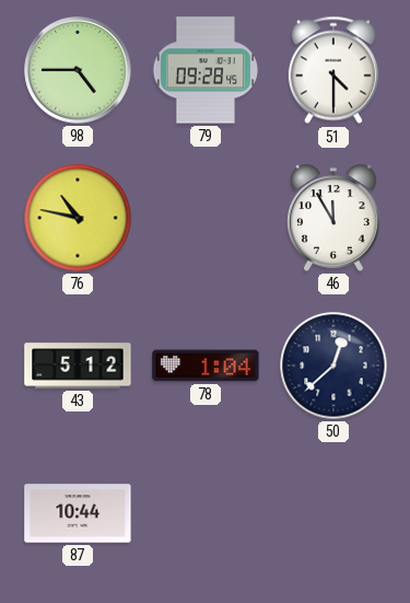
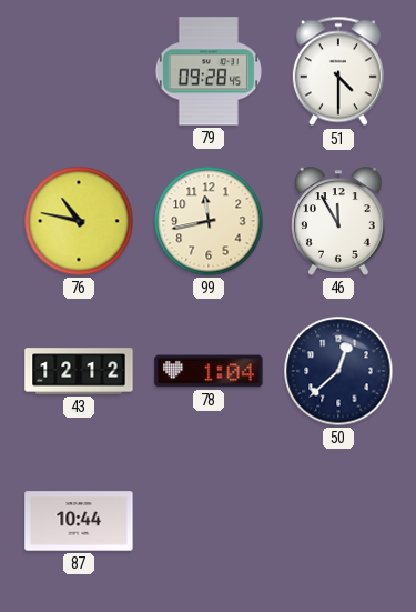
98: 4:45 -> none
99: none -> 11:43
43: 5:12 -> 12:12
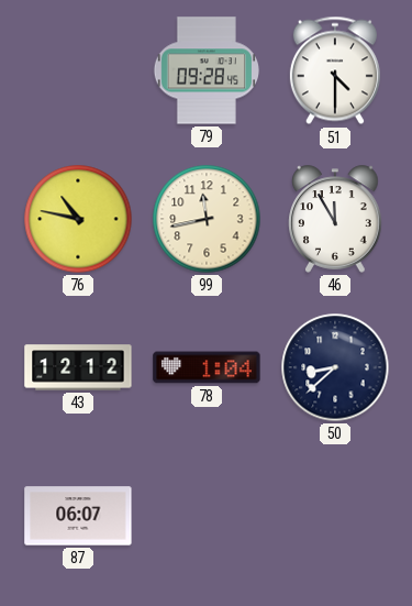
50: 12:38 -> 8:38
87: 10:44 -> 06:07
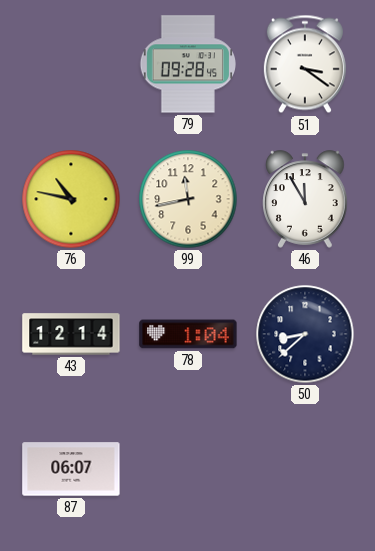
51: 4:30 -> 3:21
43: 12:12 -> 12:14
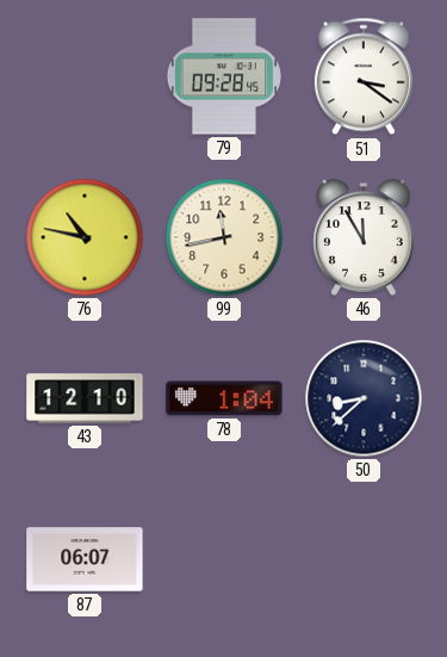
43: 12:14 -> 12:10
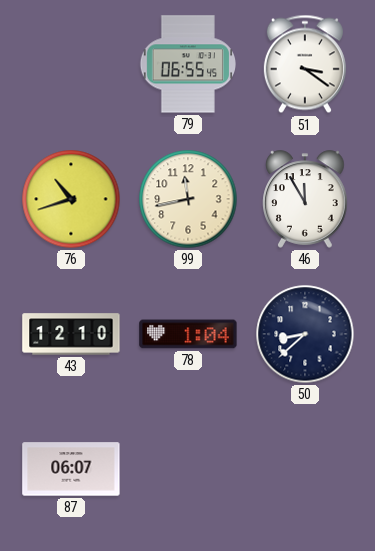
79: 09:28 -> 06:55
76: 10:47 -> 10:42
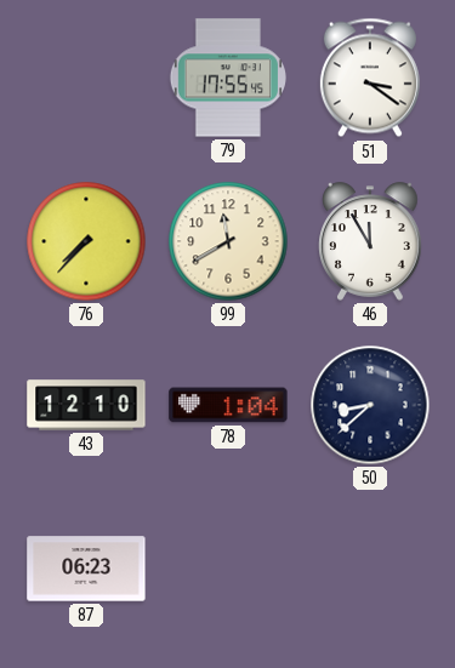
79: 06:55 -> 17:55
76: 10:42 -> 7:37
99: 11:43 -> 11:40
87: 06:07 -> 06:23
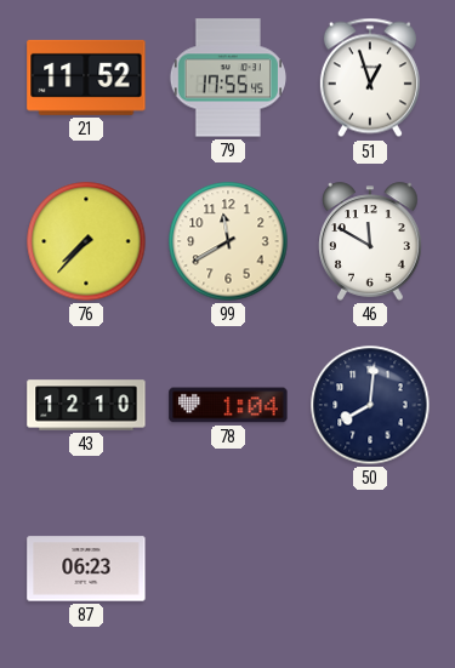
21: none -> 11:52
51: 3:21 -> 12:57
46: 11:55 -> 11:50
50: 8:38 -> 8:01
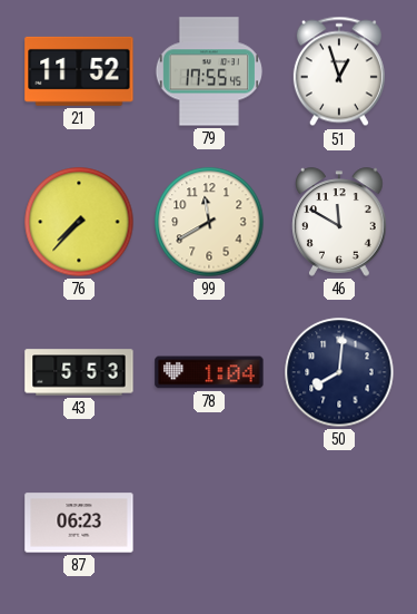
43: 12:10 -> 5:53
